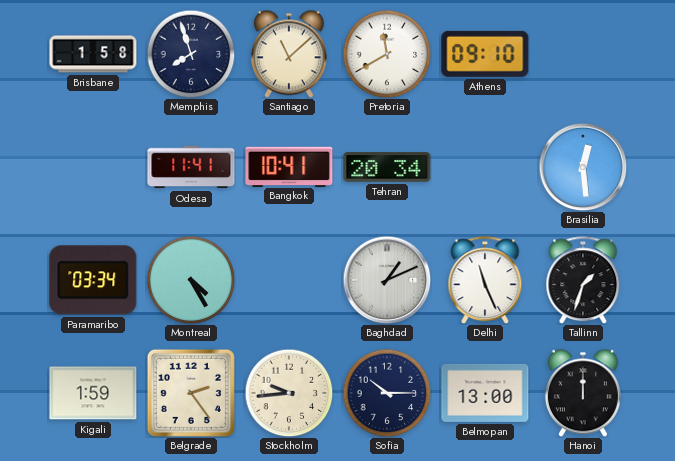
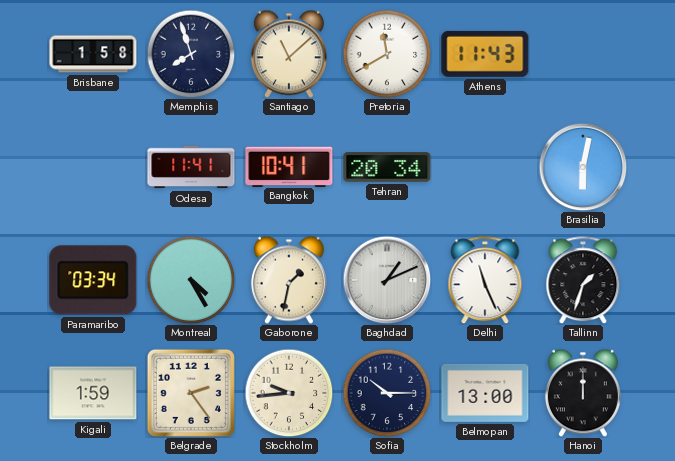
Athens: 09:10 -> 11:43
Brasilia: 12:29 -> 6:02
Gaborone: none -> 1:32
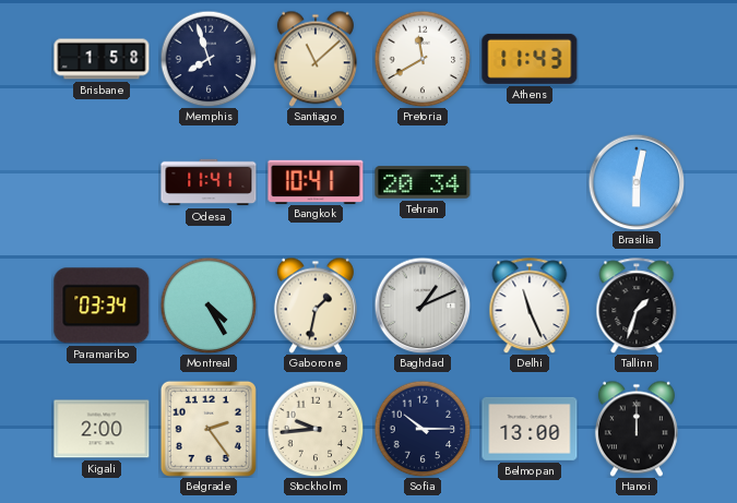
Kigali: 1:59 -> 2:00
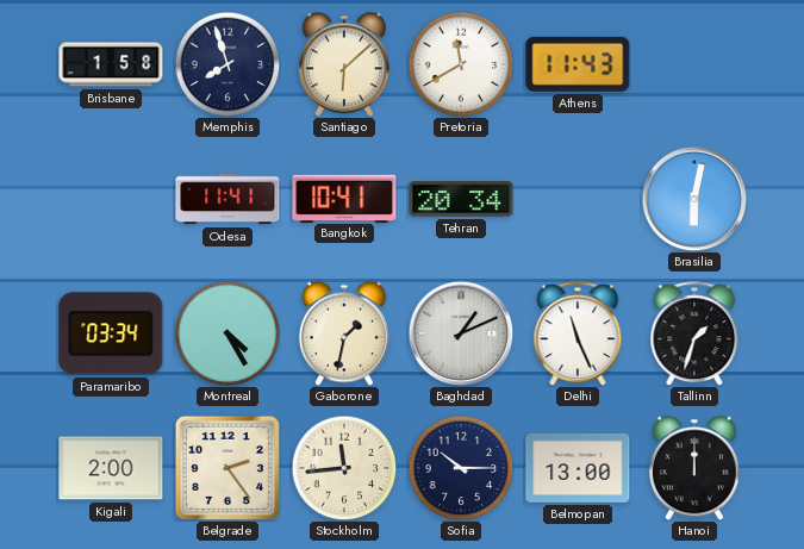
Santiago: 11:08 -> 6:08
Stockholm: 9:44 -> 11:44
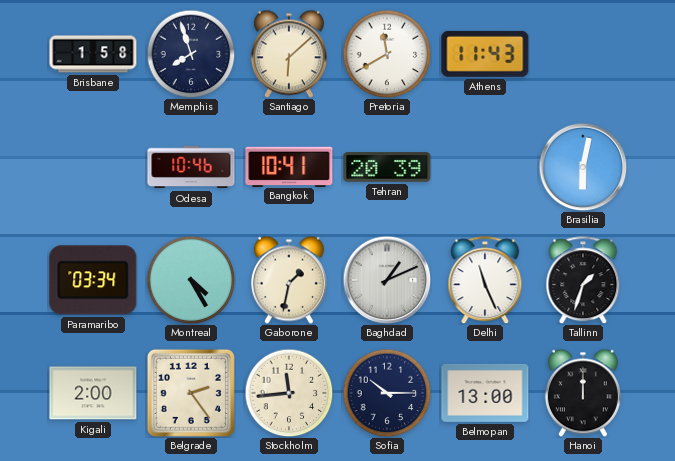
Odesa: 11:41 -> 10:46
Tehran: 20:34 -> 20:39
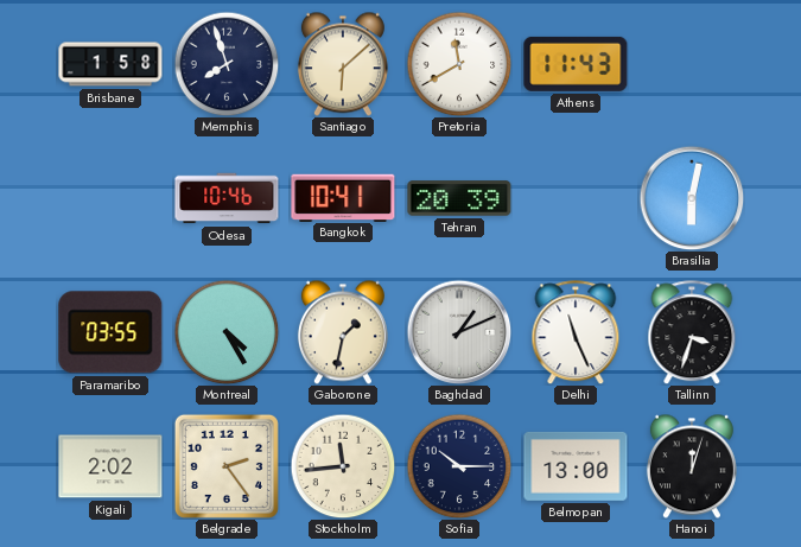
Paramaribo: 03:34 -> 03:55
Tallinn: 1:33 -> 3:33
Kigali: 2:00 -> 2:02
Hanoi: 12:00 -> 12:03
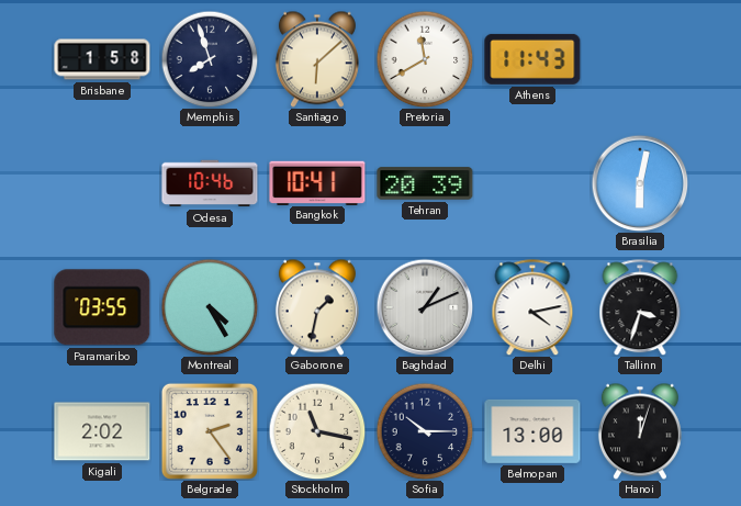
Delhi: 11:26 -> 4:13
Stockholm: 11:44 -> 11:17
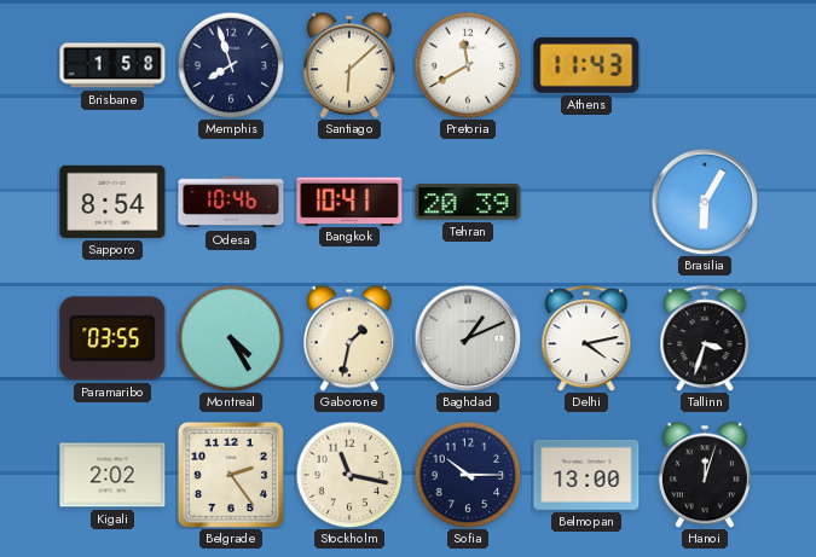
Sapporo: none -> 8:54
Brasilia: 6:02 -> 6:05
